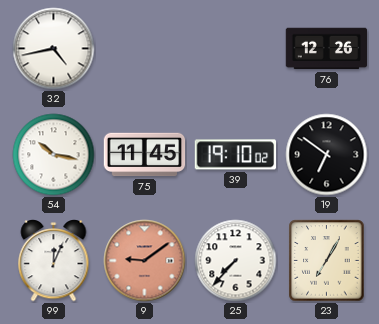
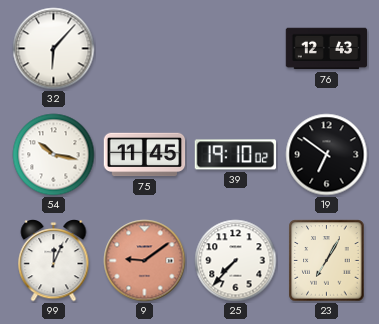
32: 4:43 -> 6:07
76: 12:26 -> 12:43
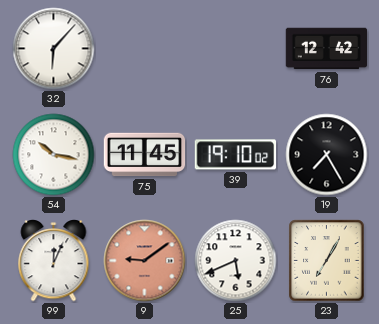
76: 12:43 -> 12:42
19: 6:51 -> 7:25
25: 7:37 -> 5:41
